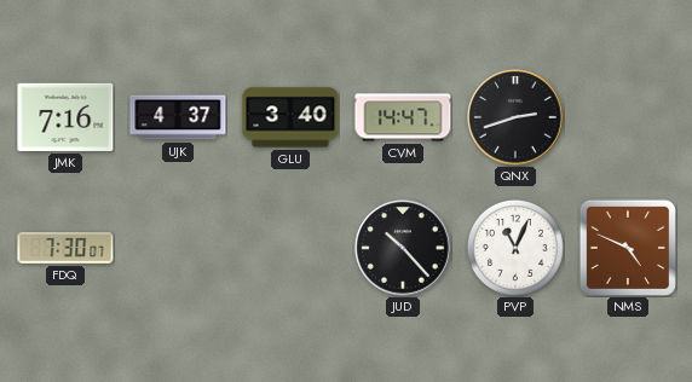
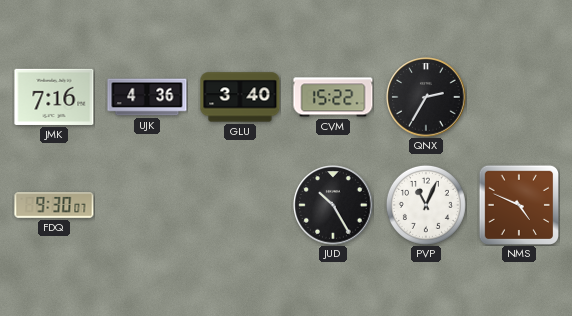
UJK: 4:37 -> 4:36
CVM: 14:47 -> 15:22
QNX: 2:42 -> 2:35
FDQ: 7:30 -> 9:30
JUD: 10:23 -> 10:25
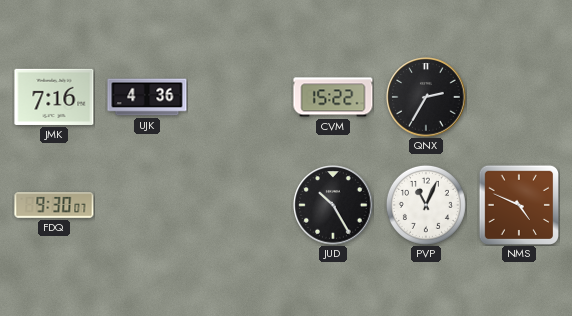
GLU: 3:40 -> none
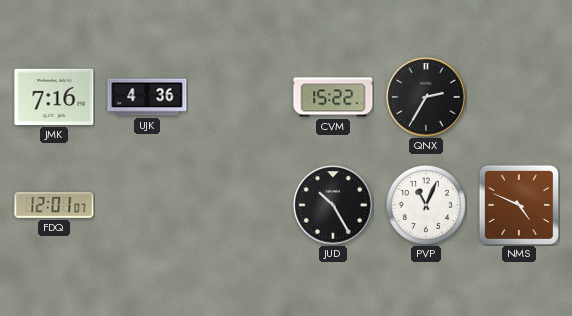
FDQ: 9:30 -> 12:01
